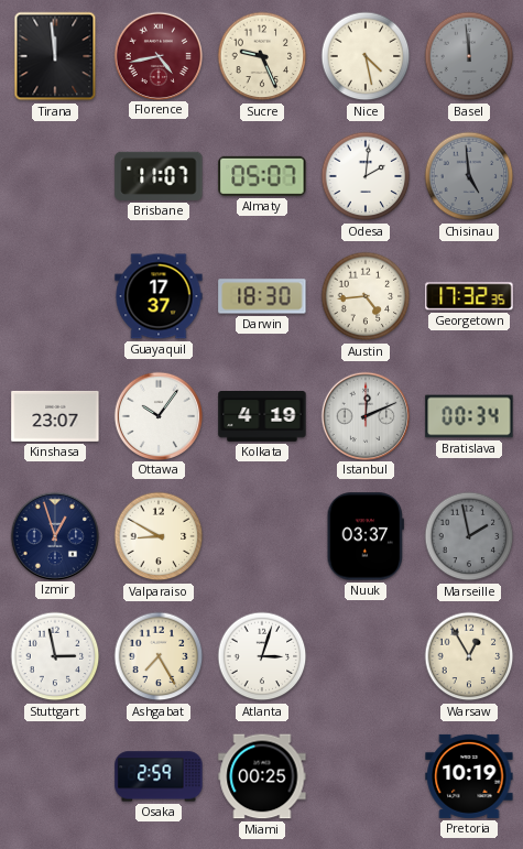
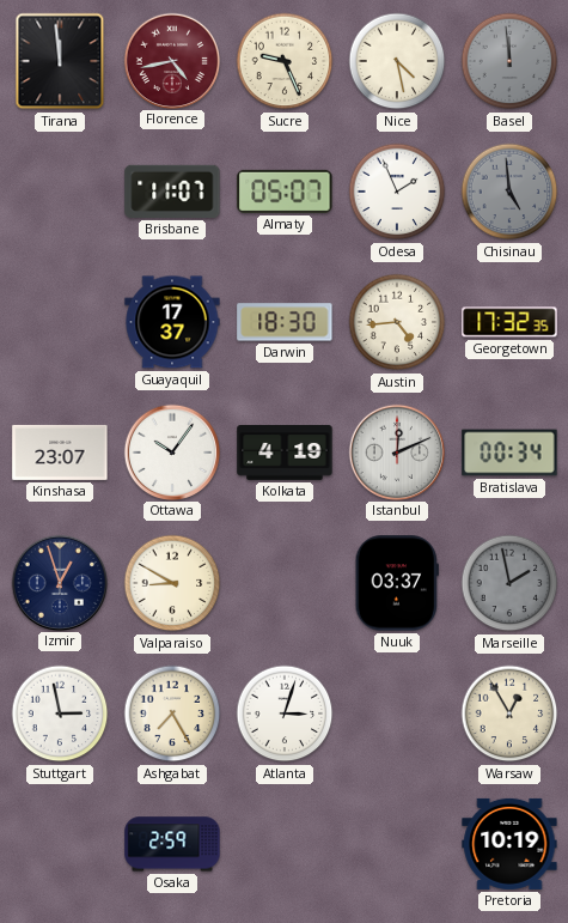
Odesa: 2:01 -> 1:56
Miami: 00:25 -> none
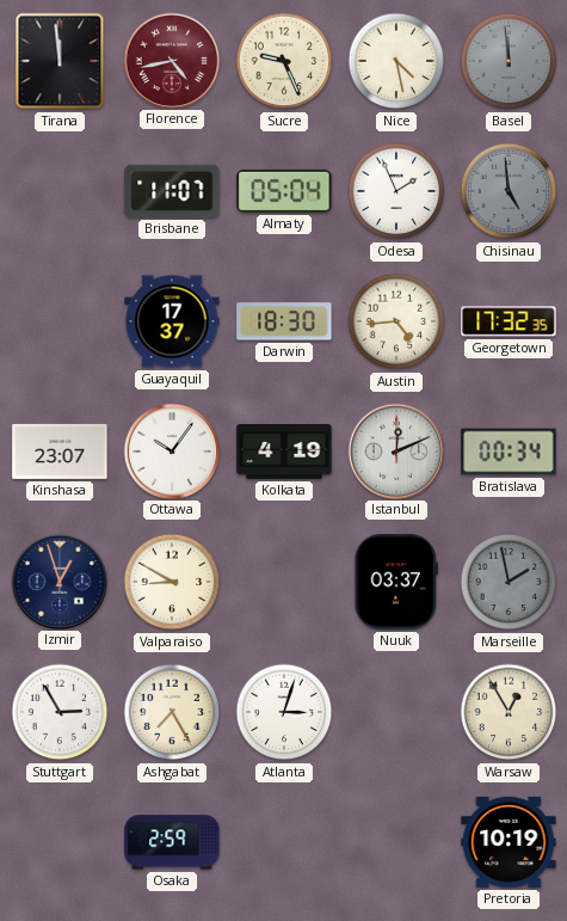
Almaty: 05:07 -> 05:04
Stuttgart: 2:58 -> 2:55
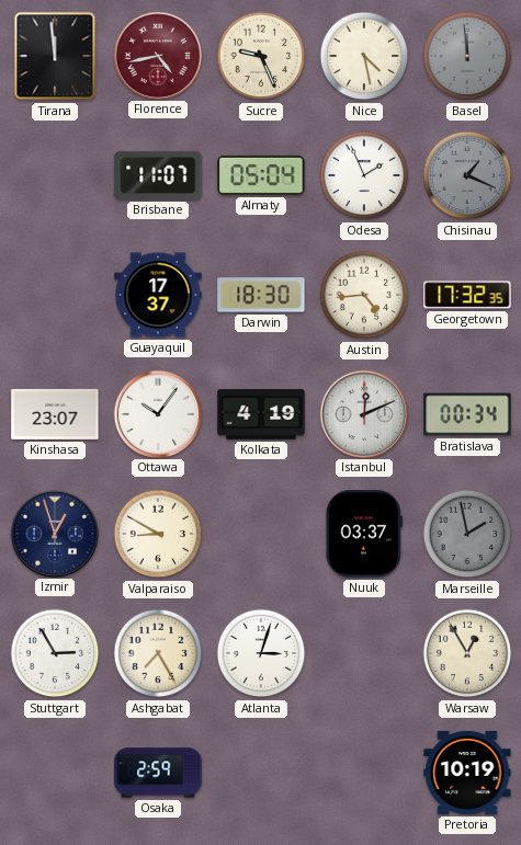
Chisinau: 4:59 -> 1:19
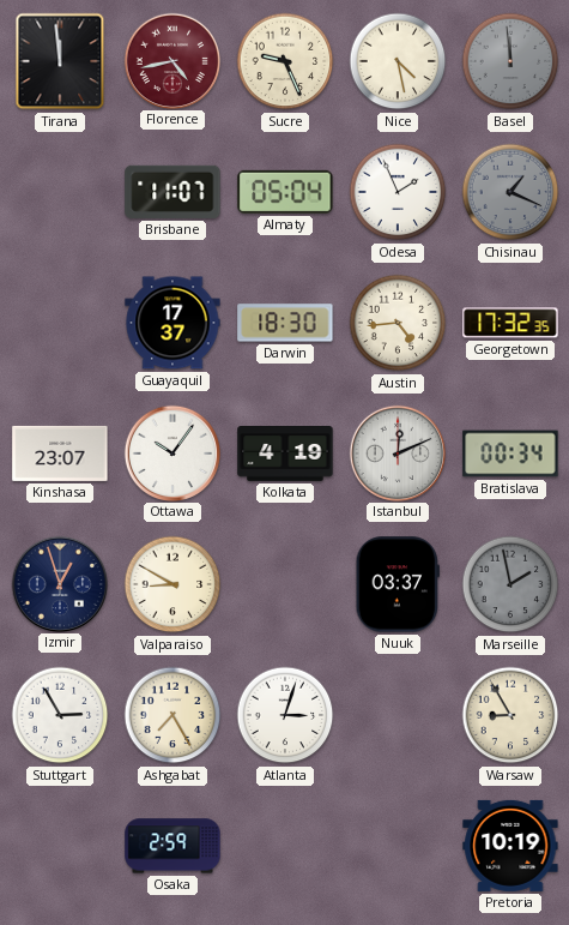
Warsaw: 12:55 -> 8:55
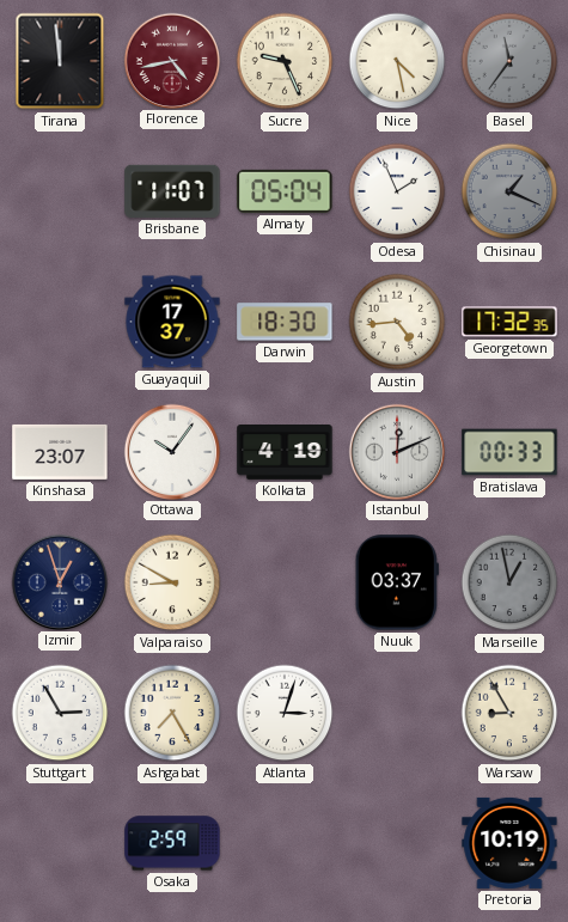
Basel: 11:59 -> 11:36
Bratislava: 00:34 -> 00:33
Marseille: 1:58 -> 12:58
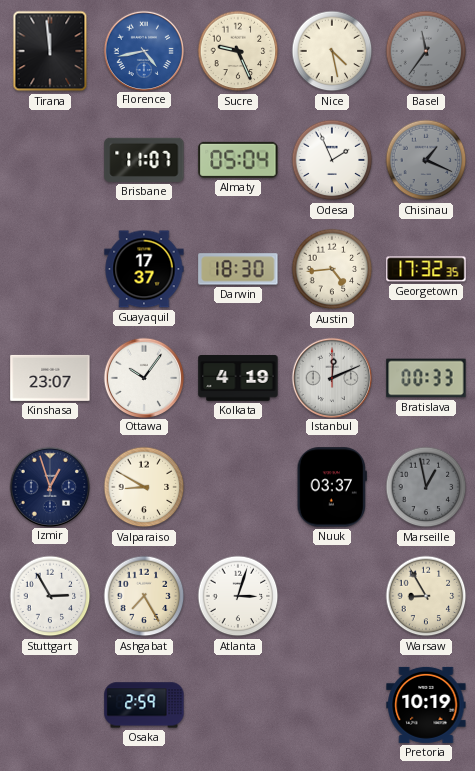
Florence dial: burgundy -> blue
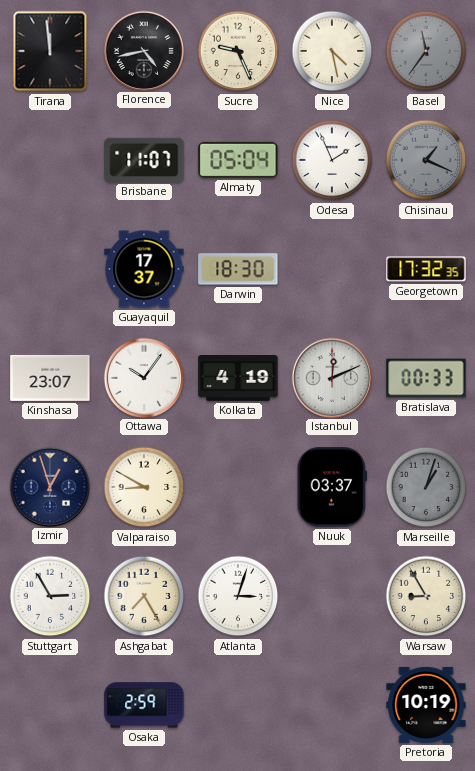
Florence dial: blue -> black
Austin: 4:44 -> none
Marseille: 12:58 -> 1:03
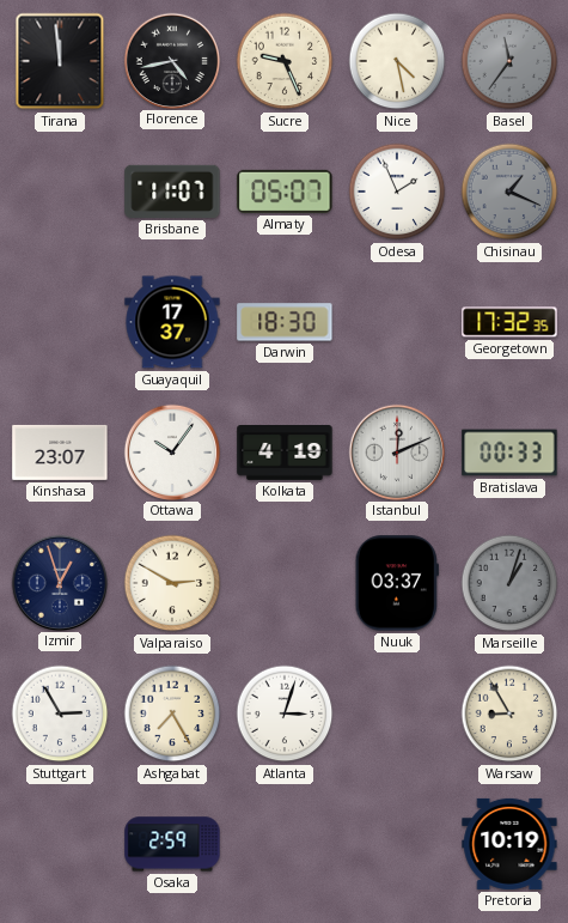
Almaty: 05:04 -> 05:07
Valparaiso: 8:50 -> 2:50
